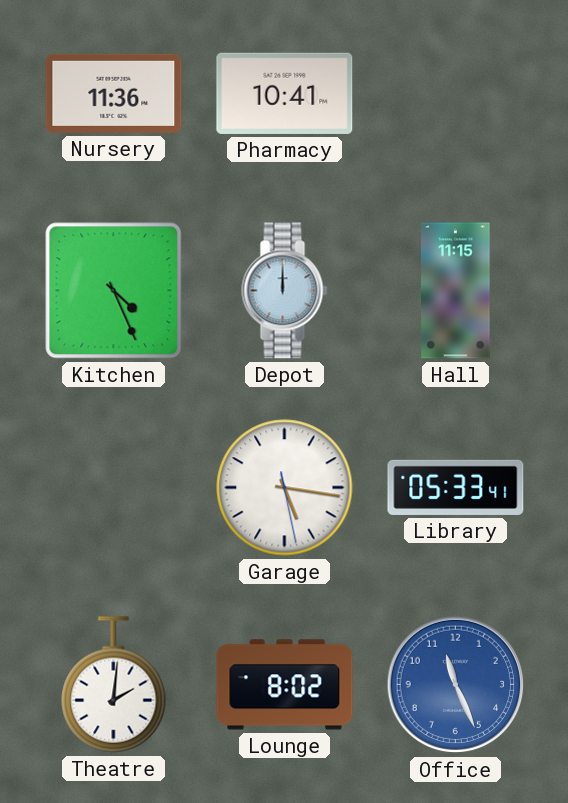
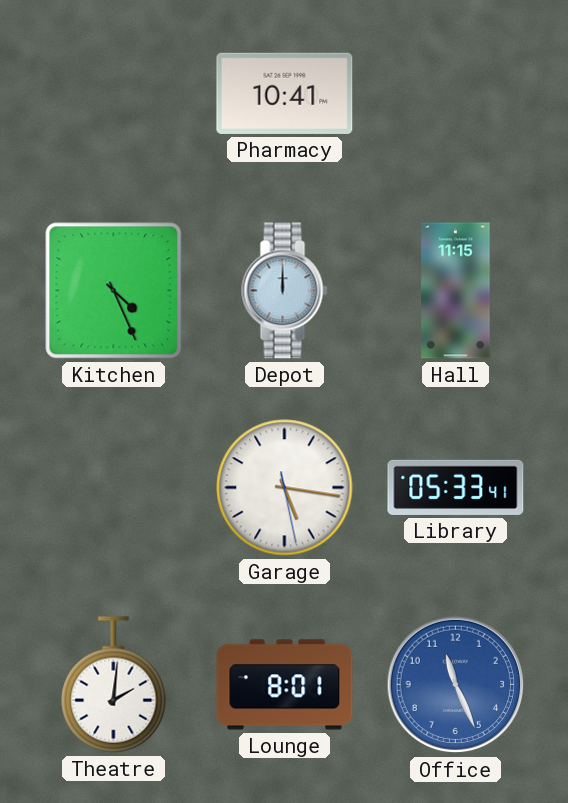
Nursery: 11:36 -> none
Lounge: 8:02 -> 8:01
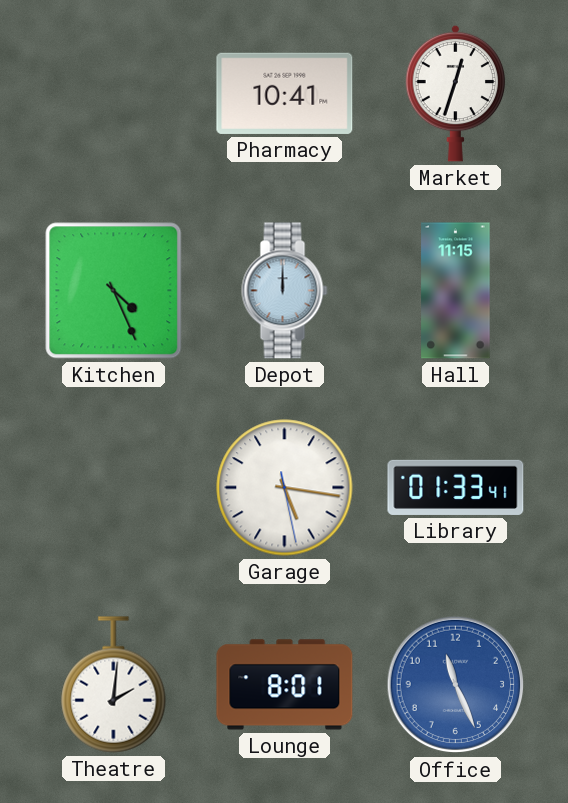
Market: none -> 12:33
Library: 05:33 -> 01:33
